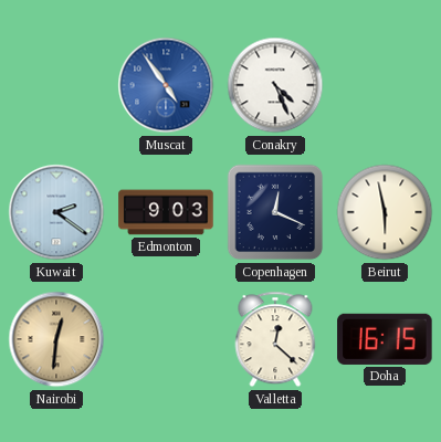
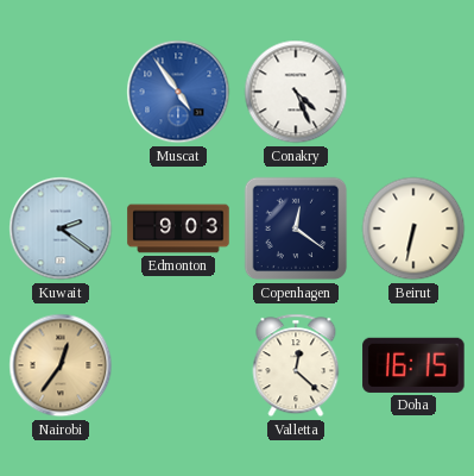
Copenhagen: 12:19 -> 12:21
Beirut: 5:58 -> 6:32
Nairobi: 12:31 -> 12:36
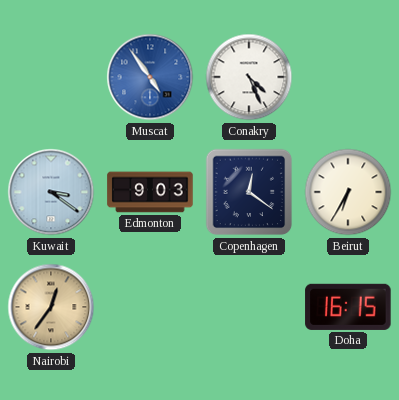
Kuwait: 2:21 -> 3:21
Beirut: 6:32 -> 6:35
Valletta: 12:22 -> none
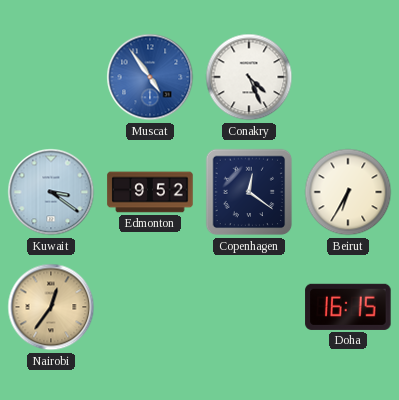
Edmonton: 9:03 -> 9:52
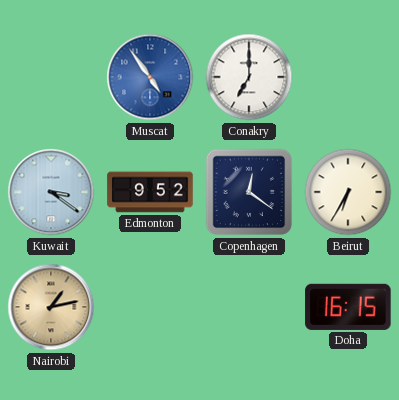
Conakry: 4:26 -> 7:00
Nairobi: 12:36 -> 1:13
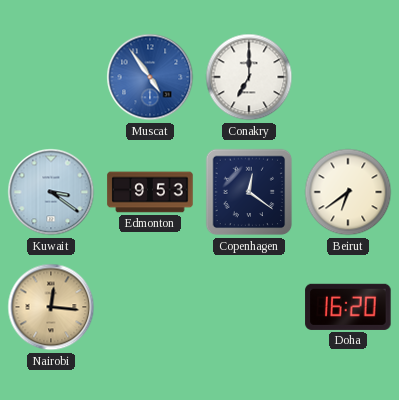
Edmonton: 9:52 -> 9:53
Beirut: 6:35 -> 6:39
Nairobi: 1:13 -> 12:16
Doha: 16:15 -> 16:20
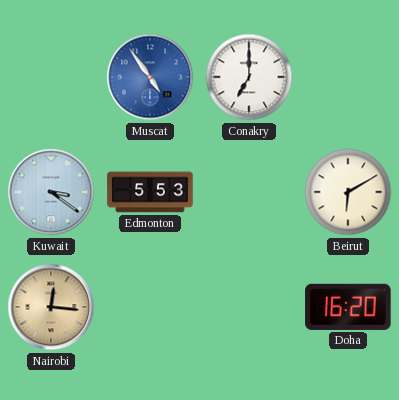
Edmonton: 9:53 -> 5:53
Copenhagen: 12:21 -> none
Beirut: 6:39 -> 6:10
